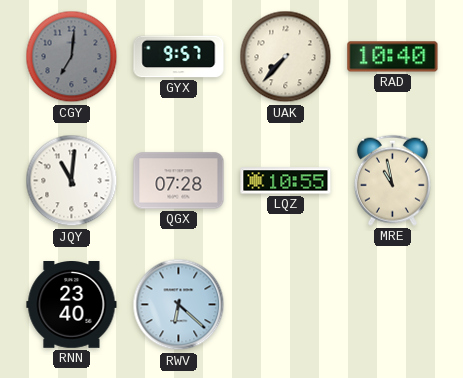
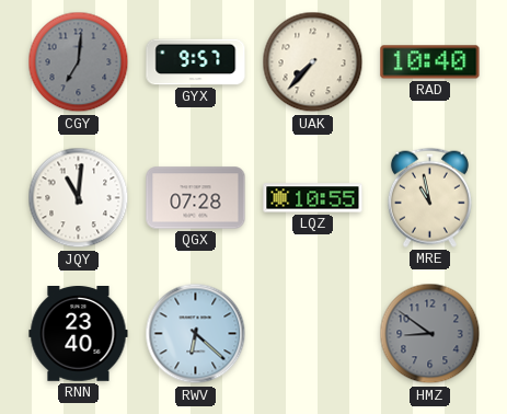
HMZ: none -> 8:51
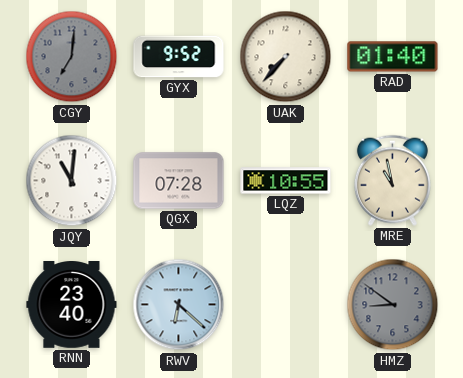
GYX: 9:57 -> 9:52
RAD: 10:40 -> 01:40
